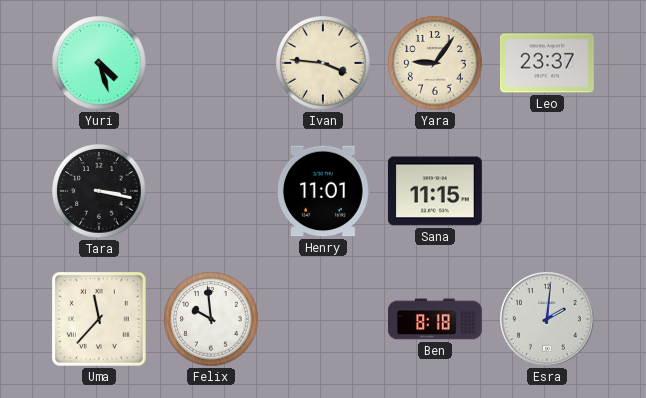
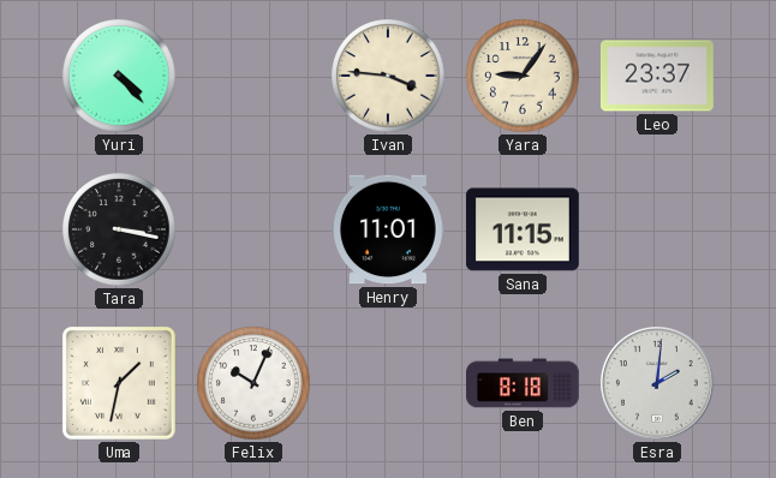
Yuri: 4:27 -> 4:23
Uma: 11:37 -> 1:32
Felix: 9:59 -> 10:04
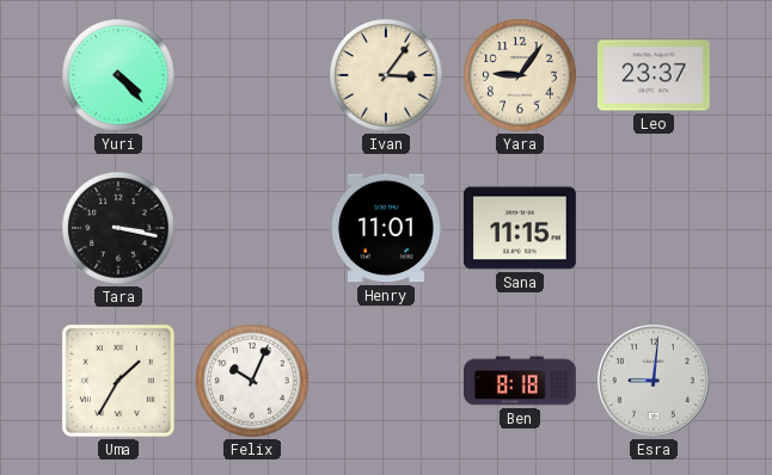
Ivan: 3:46 -> 3:06
Uma: 1:32 -> 1:35
Esra: 2:01 -> 9:01
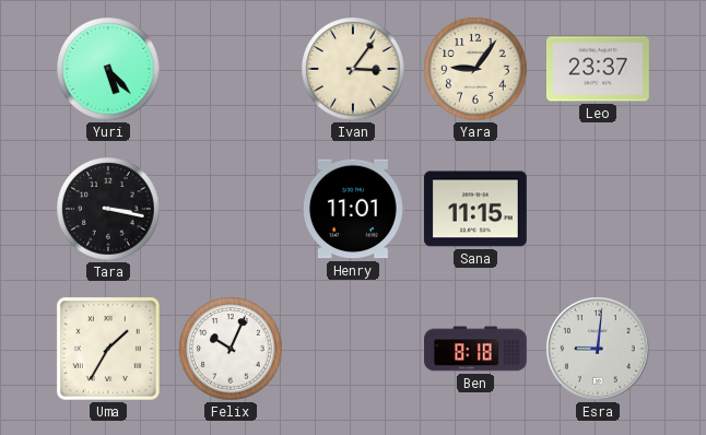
Yuri: 4:23 -> 5:23
